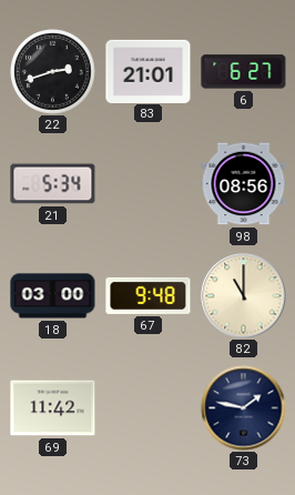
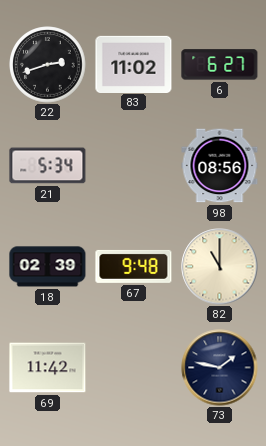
83: 21:01 -> 11:02
18: 03:00 -> 02:39
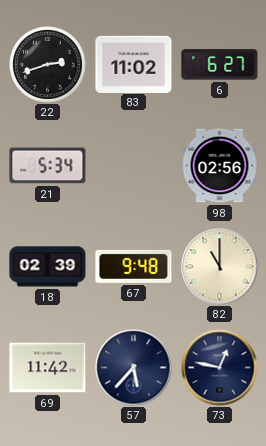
98: 08:56 -> 02:56
57: none -> 5:37
73: 1:47 -> 12:47
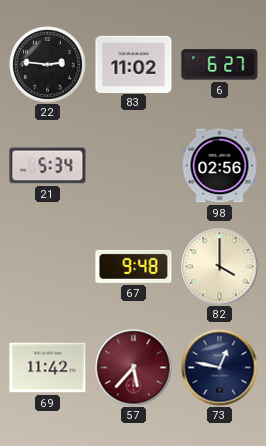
22: 2:42 -> 2:46
18: 02:39 -> none
82: 11:00 -> 4:00
57 dial: navy -> burgundy
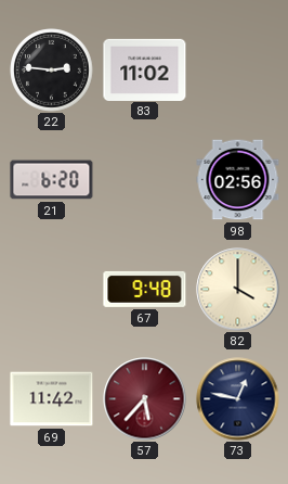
6: 6:27 -> none
21: 5:34 -> 6:20
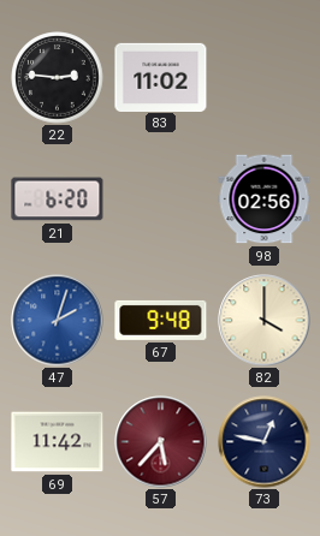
47: none -> 2:03
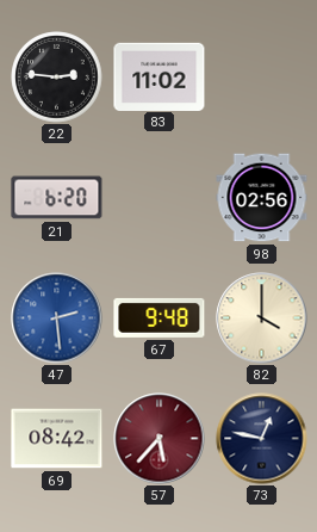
47: 2:03 -> 2:29
69: 11:42 -> 08:42
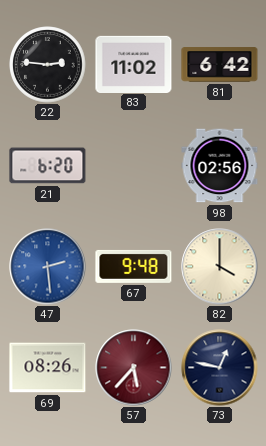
81: none -> 6:42
69: 08:42 -> 08:26
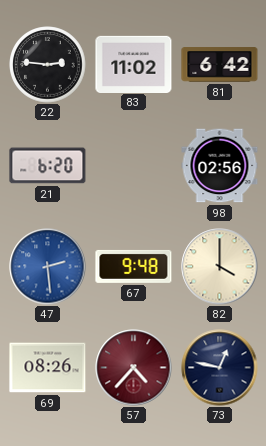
57: 5:37 -> 4:37
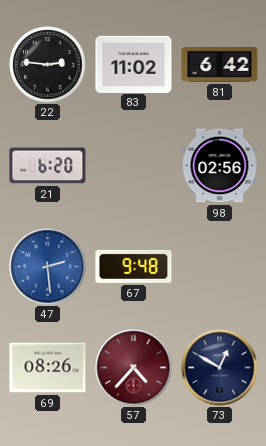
82: 4:00 -> none
73: 12:47 -> 12:50
